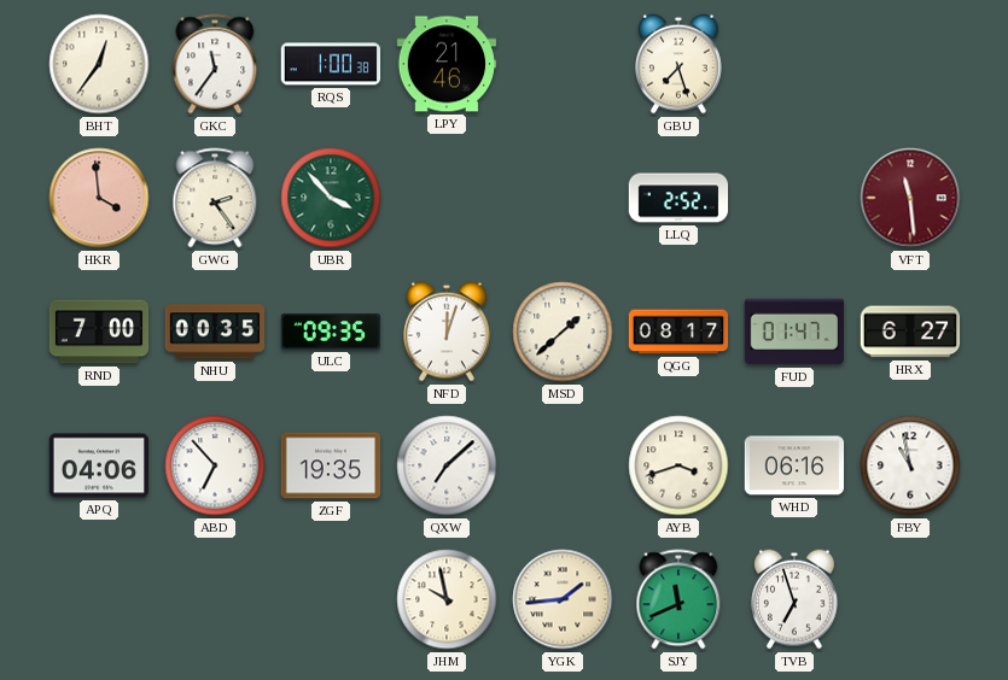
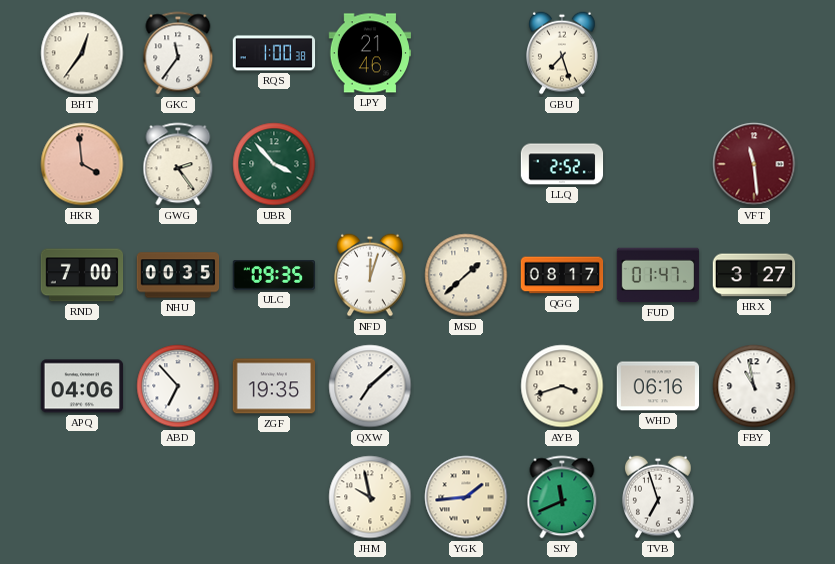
HRX: 6:27 -> 3:27
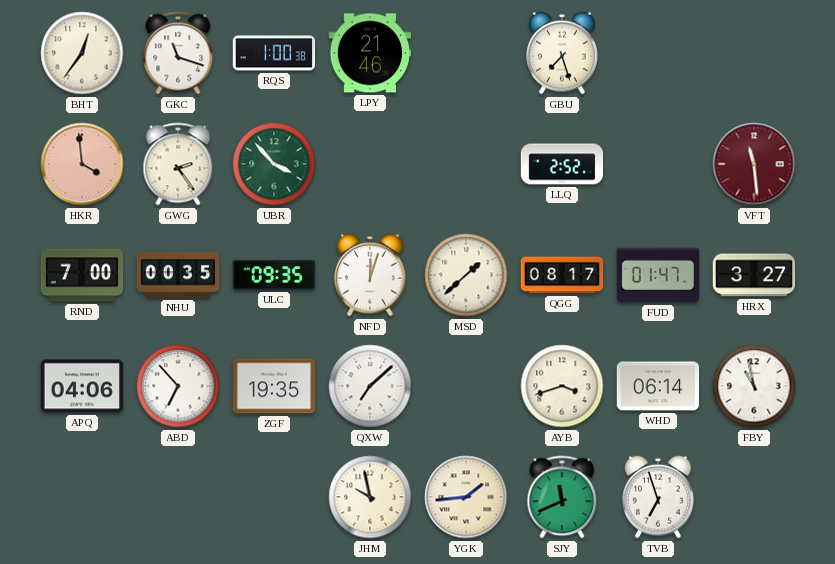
GKC: 11:36 -> 11:18
WHD: 06:16 -> 06:14
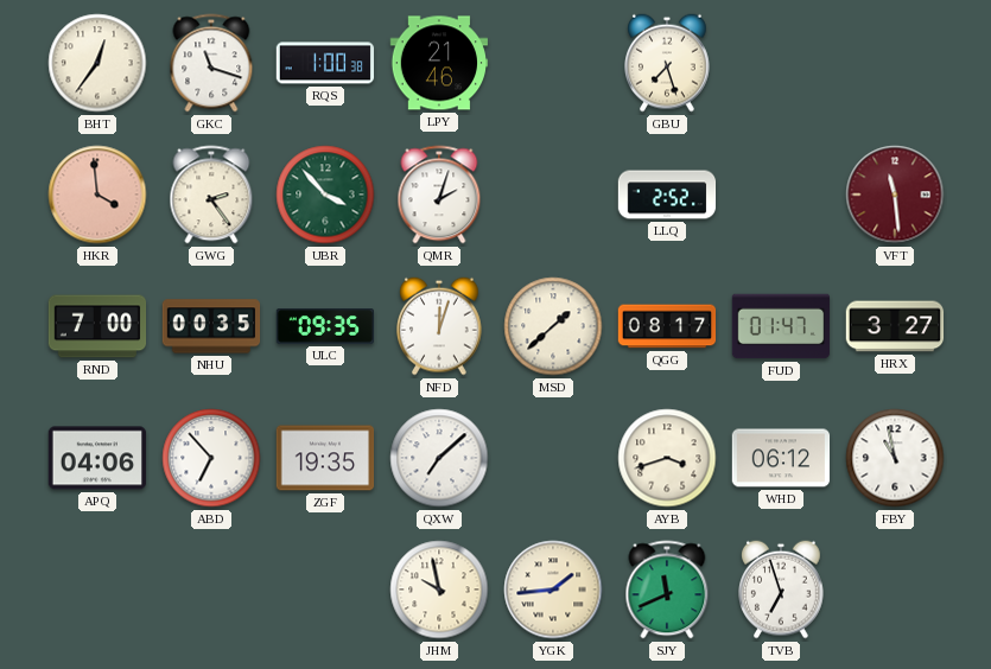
QMR: none -> 2:03
WHD: 06:14 -> 06:12
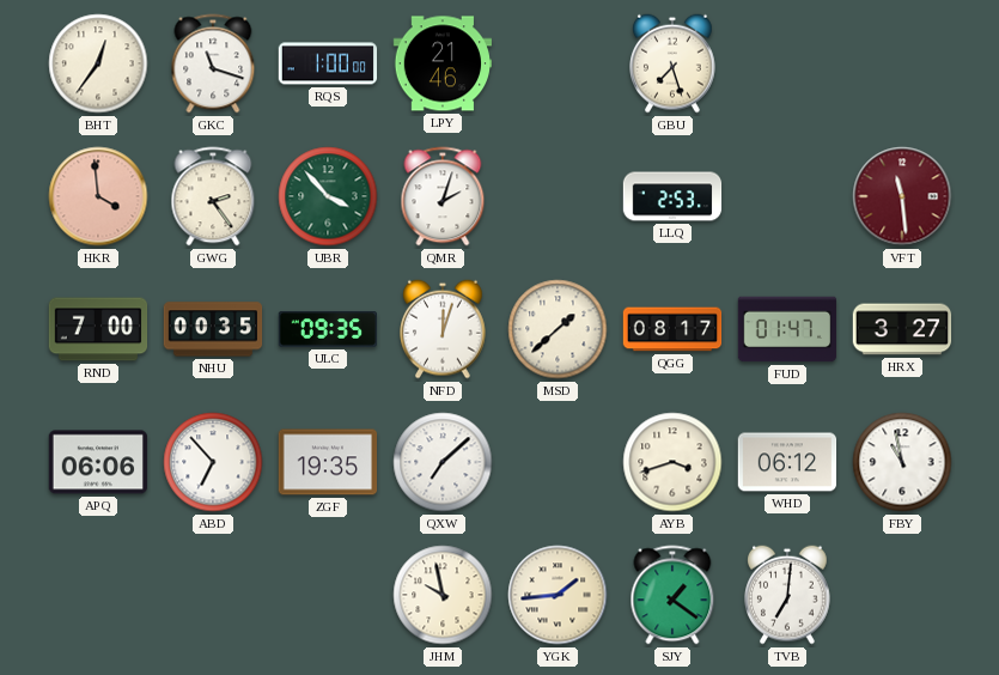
RQS: 1:00:38 -> 1:00:00
LLQ: 2:52 -> 2:53
APQ: 04:06 -> 06:06
SJY: 11:41 -> 1:21
TVB: 6:57 -> 7:01
